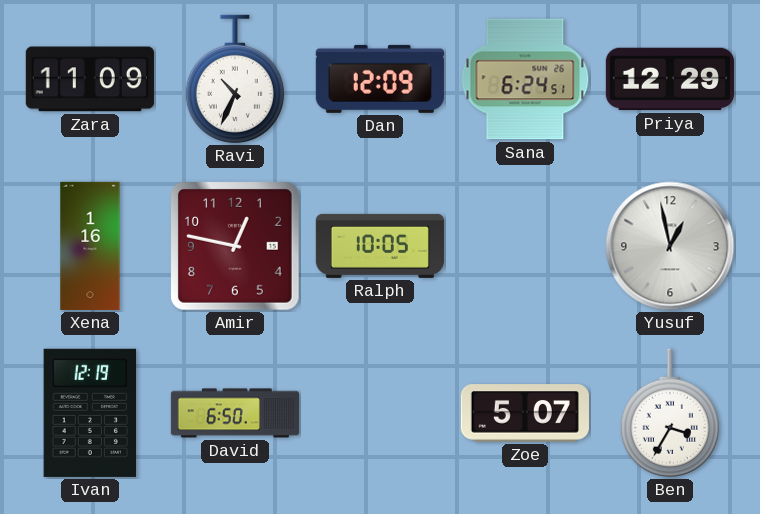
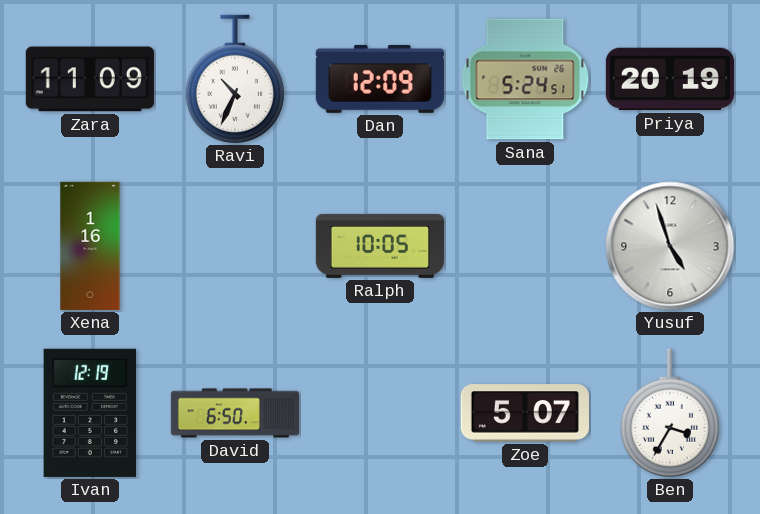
Sana: 6:24 -> 5:24
Priya: 12:29 -> 20:19
Amir: 12:47 -> none
Yusuf: 12:58 -> 4:57
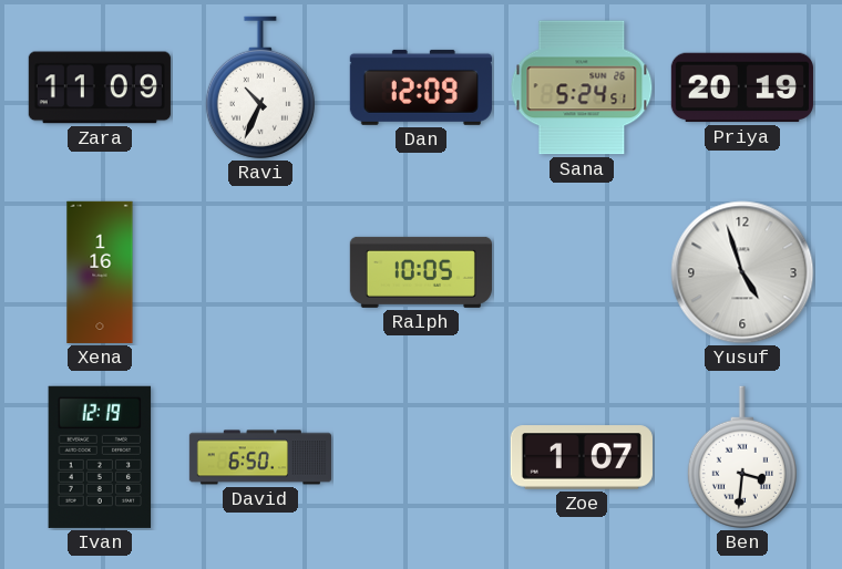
Zoe: 5:07 -> 1:07
Ben: 3:35 -> 3:31
